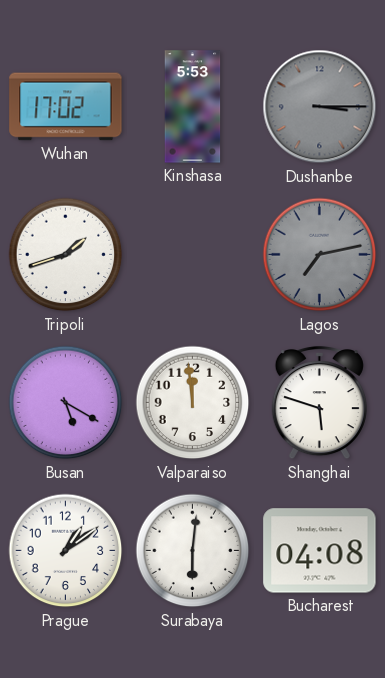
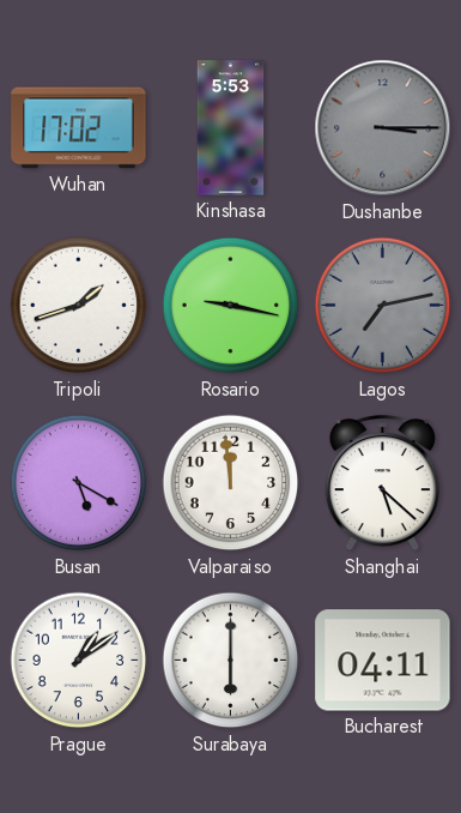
Rosario: none -> 9:17
Shanghai: 5:48 -> 5:22
Surabaya: 6:01 -> 6:00
Bucharest: 04:08 -> 04:11
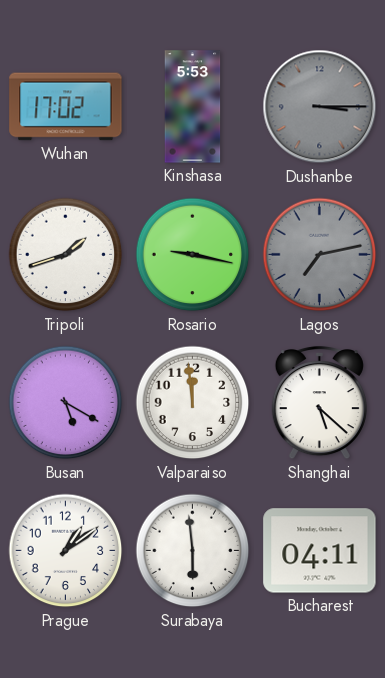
Surabaya: 6:00 -> 5:59
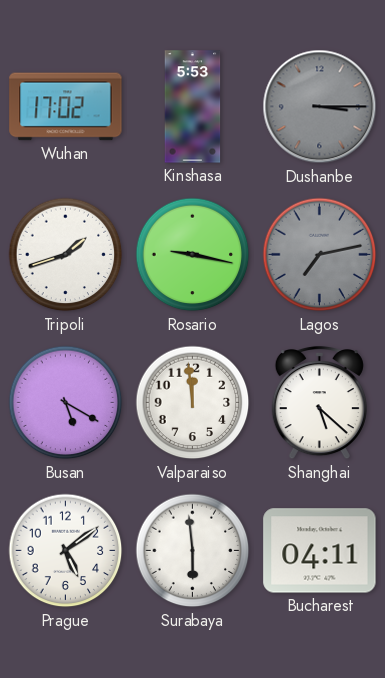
Prague: 1:09 -> 5:09
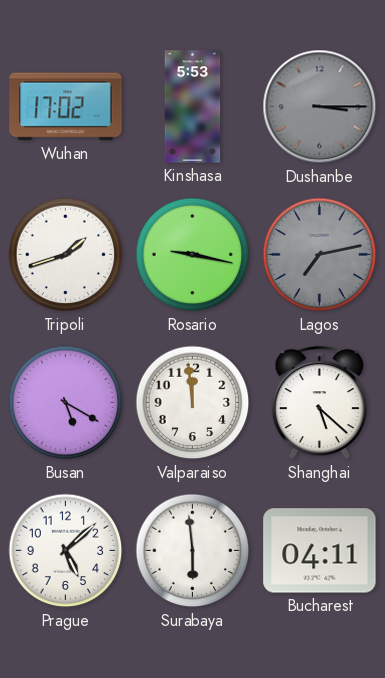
Prague: 5:09 -> 5:08
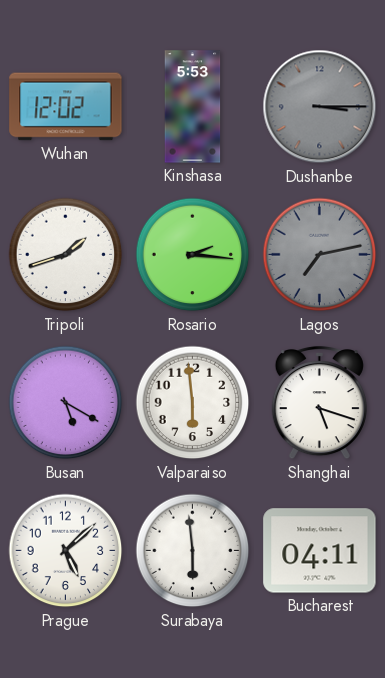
Wuhan: 17:02 -> 12:02
Rosario: 9:17 -> 2:16
Valparaiso: 11:59 -> 5:59
Shanghai: 5:22 -> 5:18
